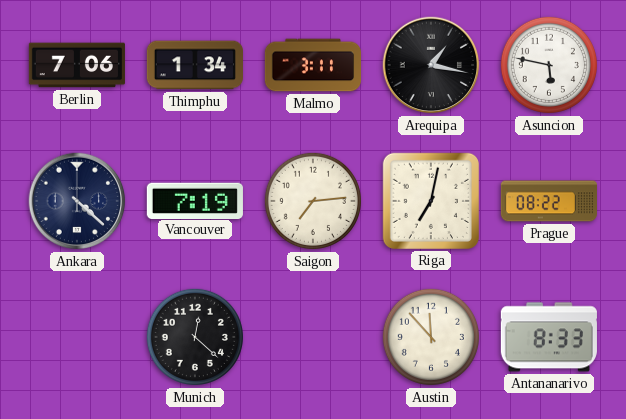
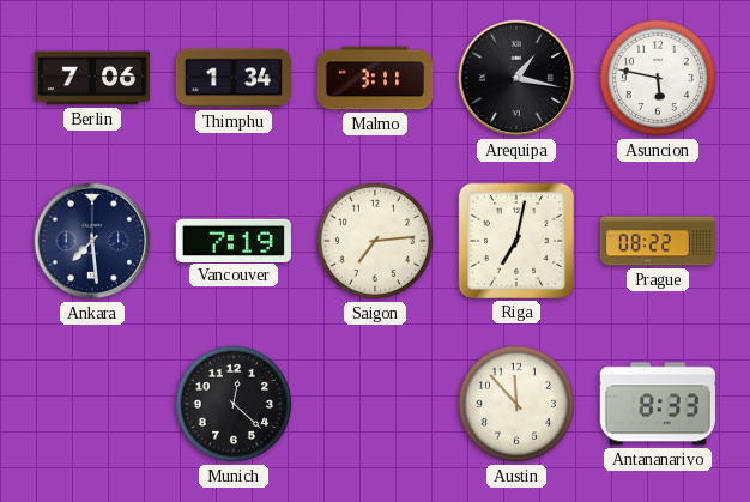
Ankara: 4:22 -> 7:29
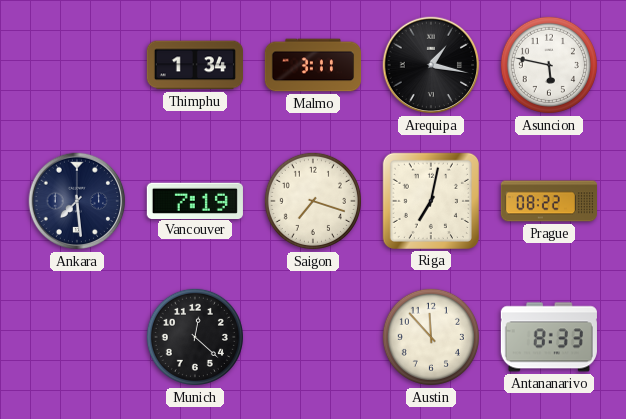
Berlin: 7:06 -> none
Saigon: 7:14 -> 7:18
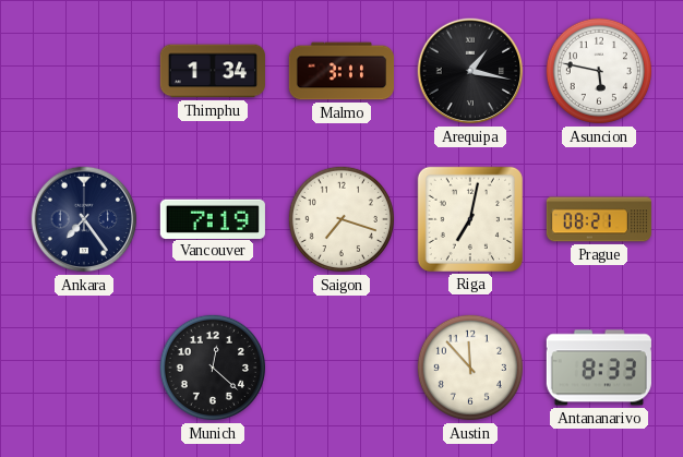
Ankara: 7:29 -> 7:24
Prague: 08:22 -> 08:21
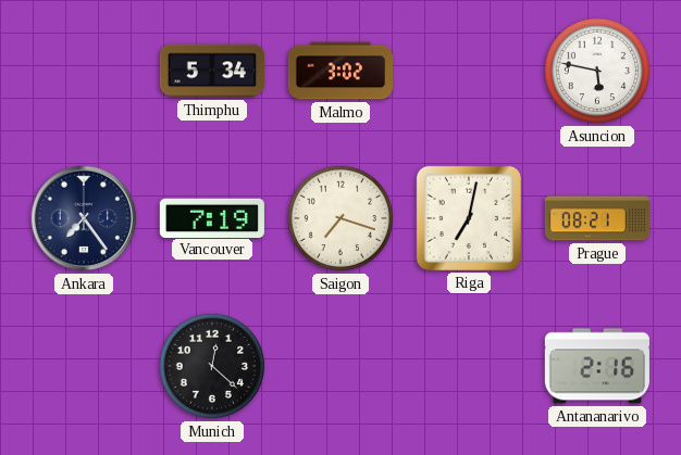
Thimphu: 1:34 -> 5:34
Malmo: 3:11 -> 3:02
Arequipa: 1:17 -> none
Austin: 11:53 -> none
Antananarivo: 8:33 -> 2:16
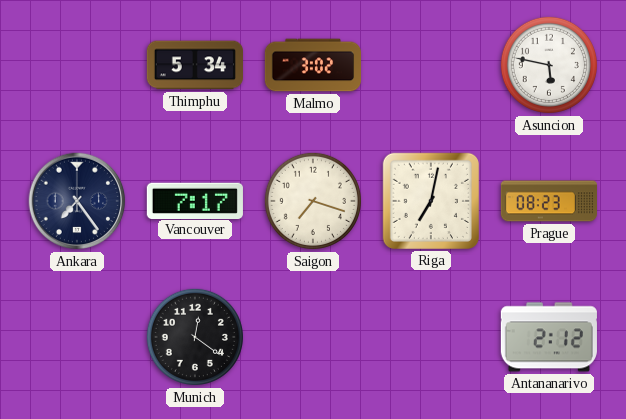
Vancouver: 7:19 -> 7:17
Prague: 08:21 -> 08:23
Munich: 12:22 -> 12:21
Antananarivo: 2:16 -> 2:12
